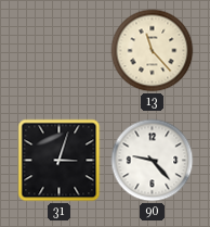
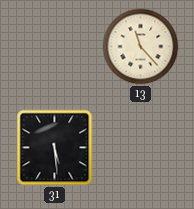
31: 3:03 -> 5:29
90: 9:23 -> none
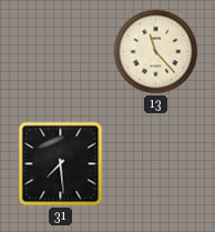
31: 5:29 -> 7:29
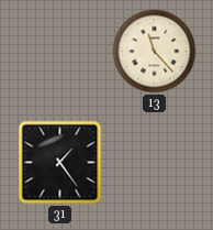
31: 7:29 -> 1:24
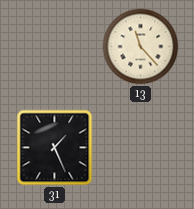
31: 1:24 -> 1:26
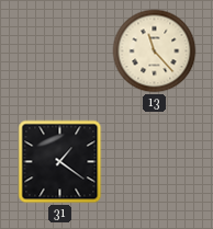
31: 1:26 -> 1:21
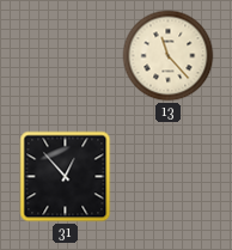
31: 1:21 -> 12:53
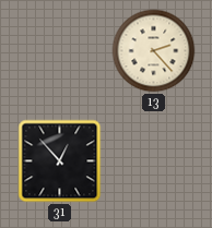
13: 11:23 -> 2:23
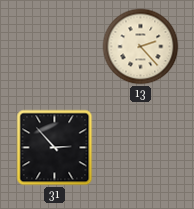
31: 12:53 -> 2:53
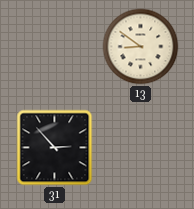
13: 2:23 -> 8:51
